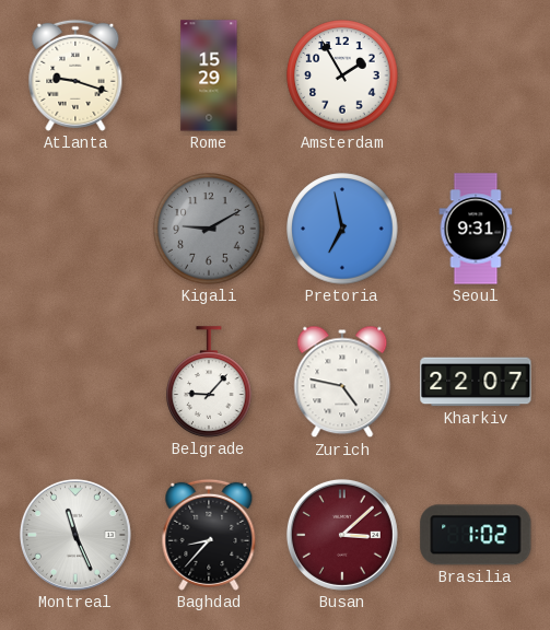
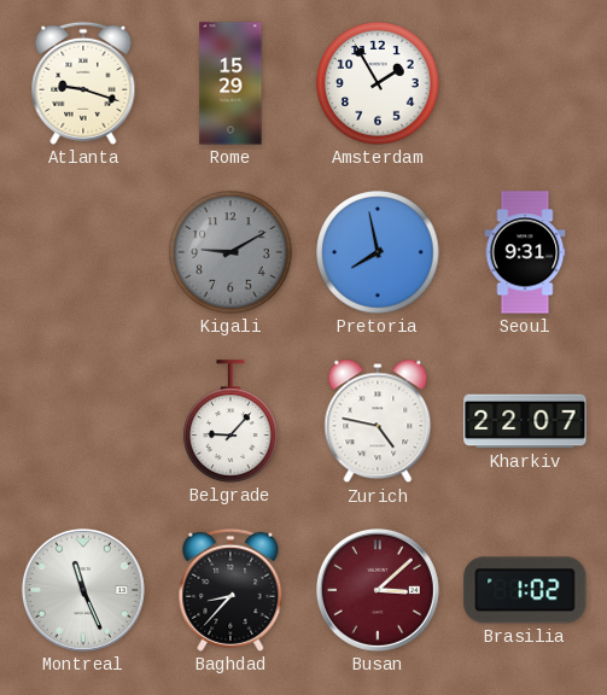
Pretoria: 6:58 -> 7:58
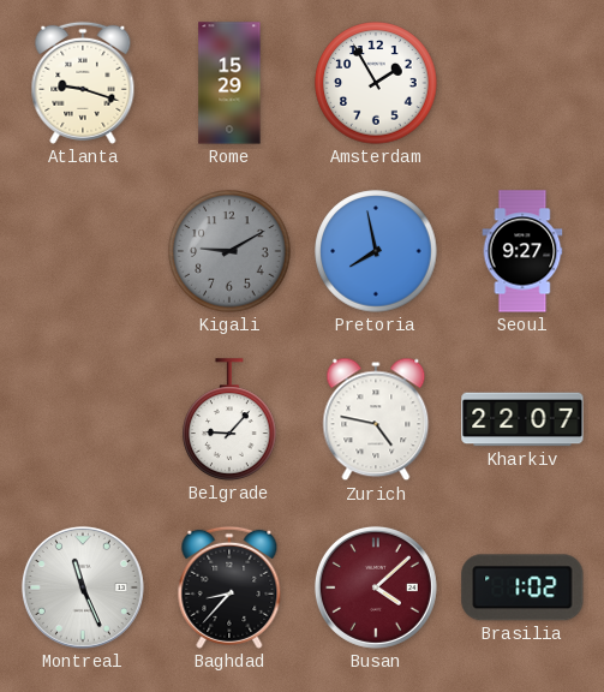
Seoul: 9:31 -> 9:27
Busan: 3:08 -> 4:08
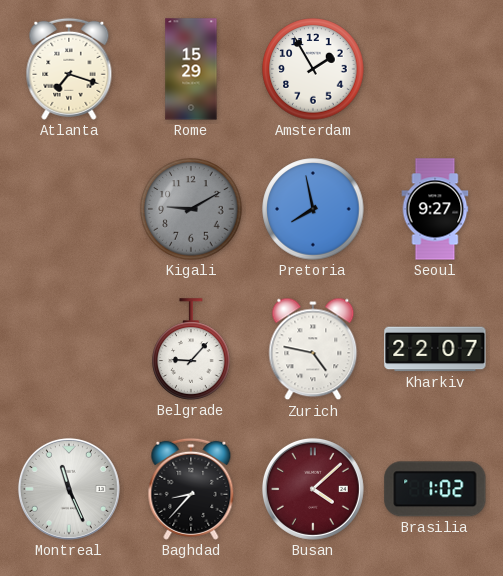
Atlanta: 9:18 -> 7:18
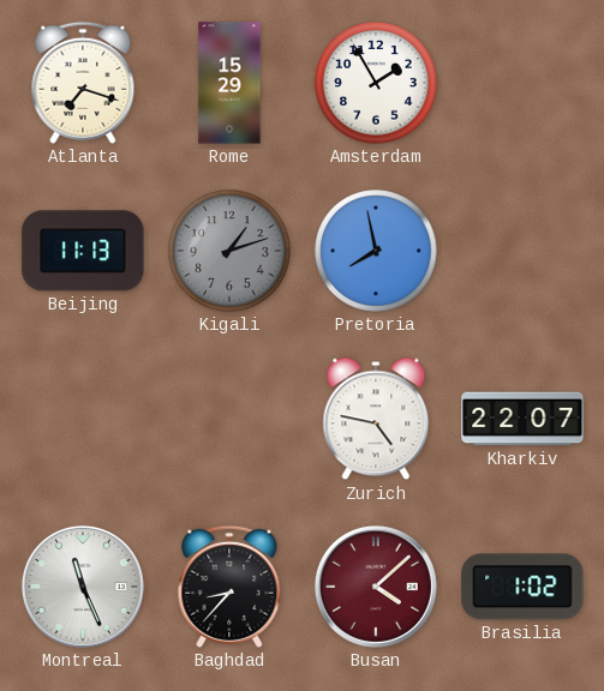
Beijing: none -> 11:13
Kigali: 9:10 -> 1:12
Seoul: 9:27 -> none
Belgrade: 9:07 -> none
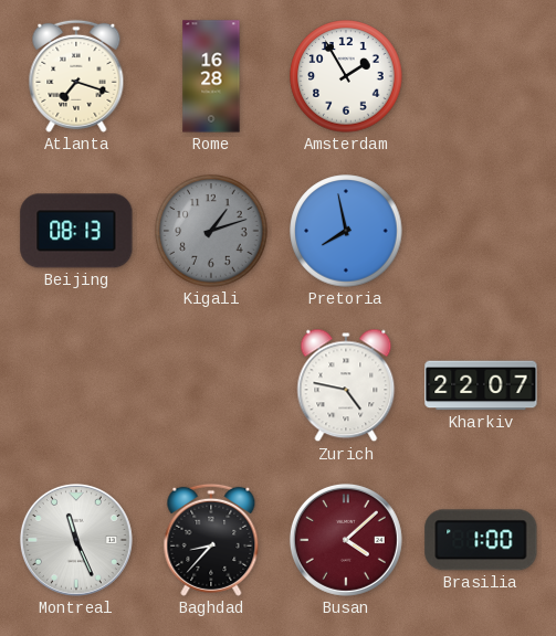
Rome: 15:29 -> 16:28
Beijing: 11:13 -> 08:13
Brasilia: 1:02 -> 1:00
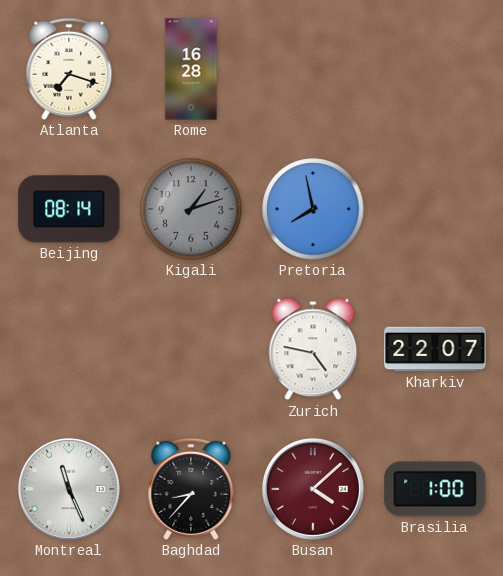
Amsterdam: 1:55 -> none
Beijing: 08:13 -> 08:14
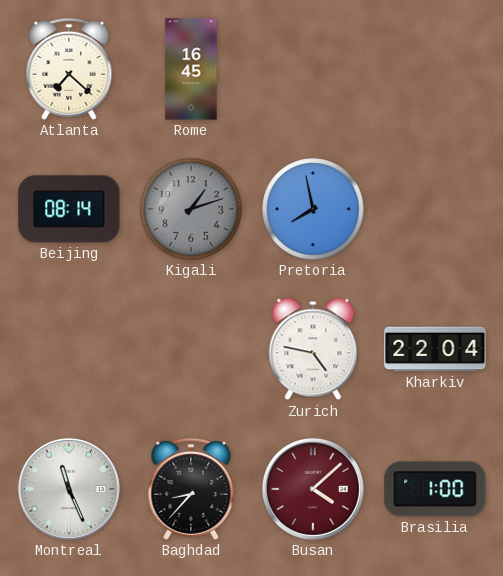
Atlanta: 7:18 -> 7:22
Rome: 16:28 -> 16:45
Kharkiv: 22:07 -> 22:04
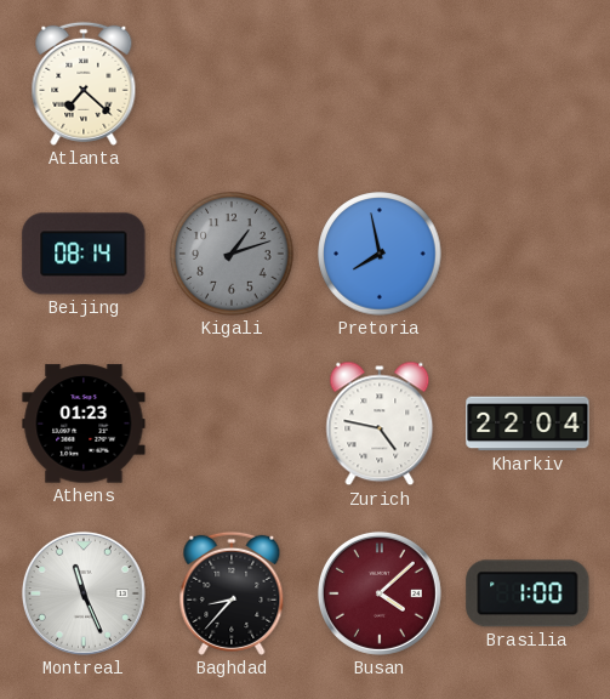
Rome: 16:45 -> none
Athens: none -> 01:23
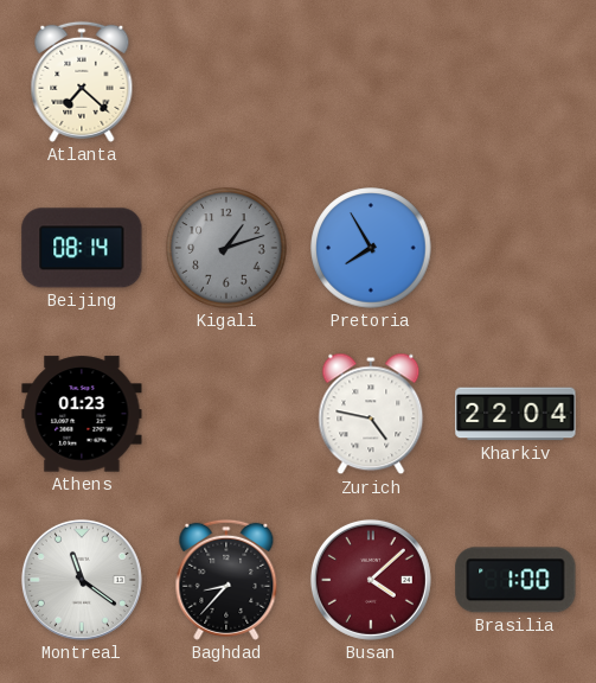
Pretoria: 7:58 -> 7:55
Montreal: 11:26 -> 11:21
